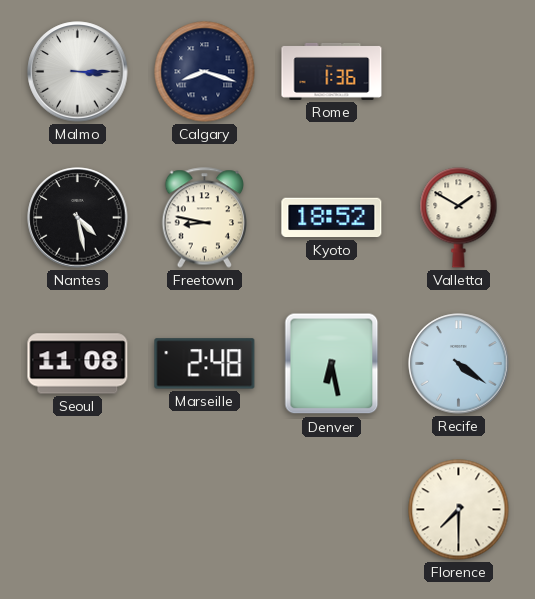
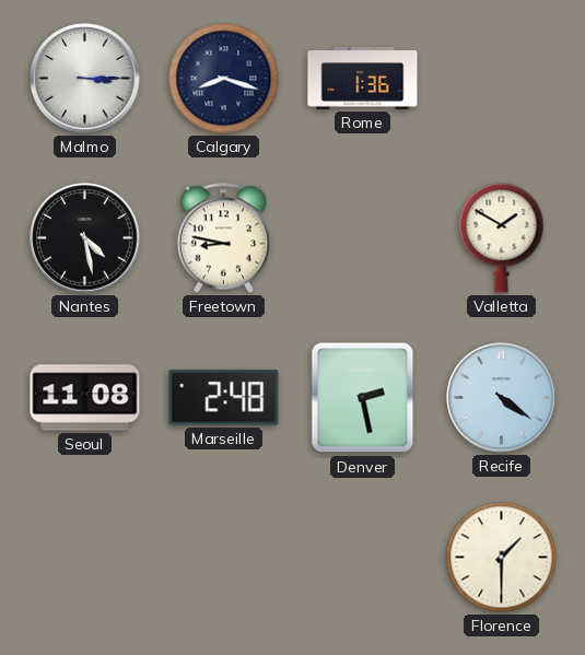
Kyoto: 18:52 -> none
Denver: 6:28 -> 2:28
Florence: 7:30 -> 1:30
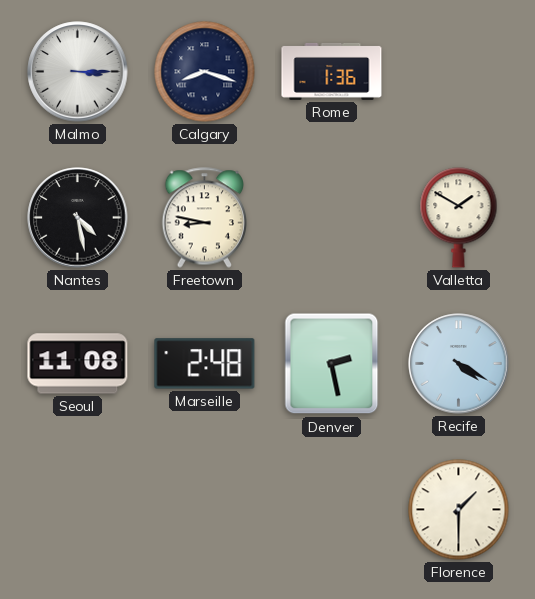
Recife: 4:21 -> 4:20
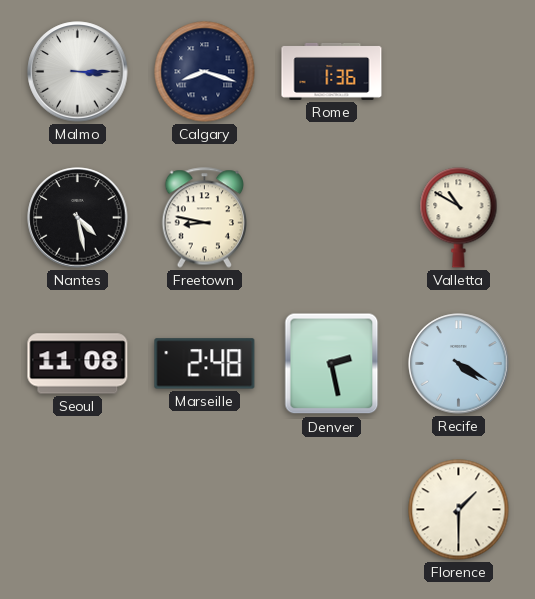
Valletta: 1:50 -> 10:50
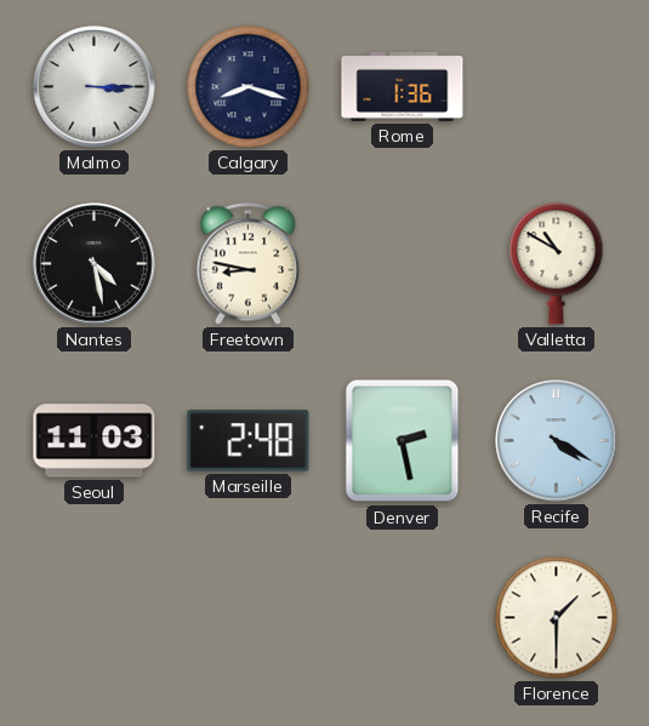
Seoul: 11:08 -> 11:03
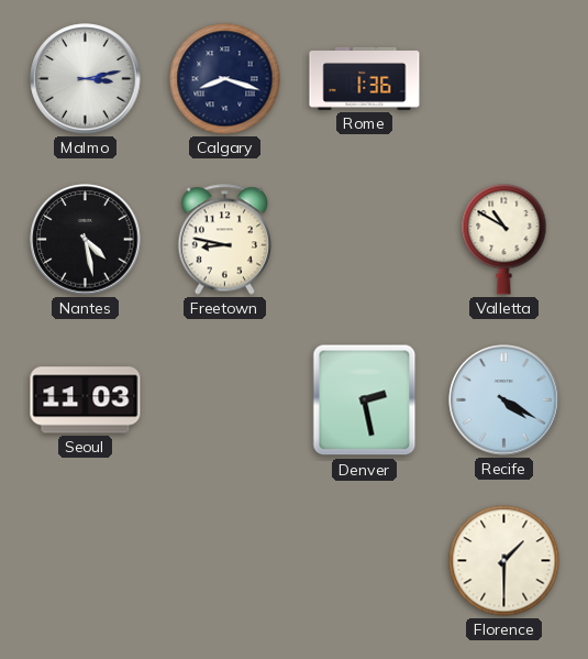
Malmo: 3:15 -> 3:13
Marseille: 2:48 -> none
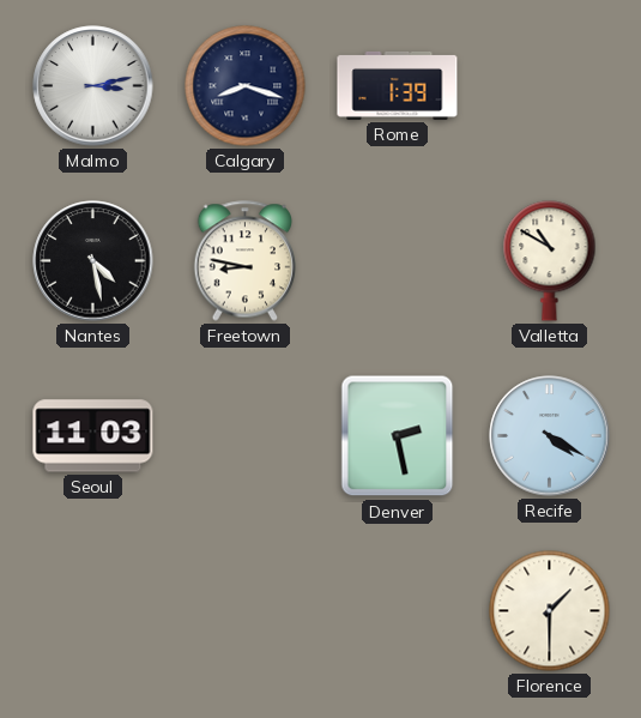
Rome: 1:36 -> 1:39
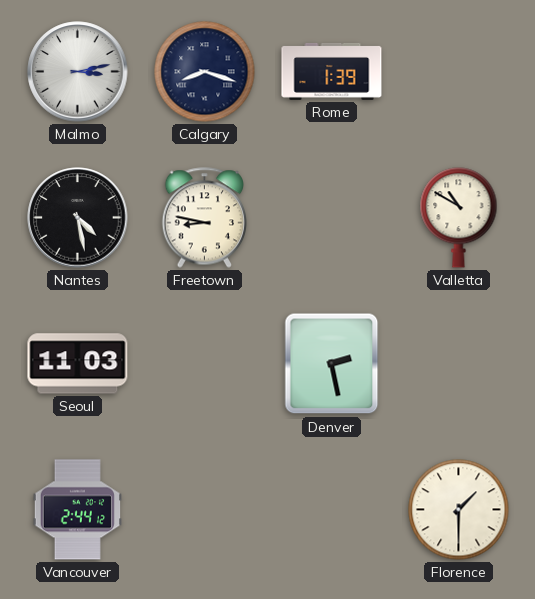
Recife: 4:20 -> none
Vancouver: none -> 2:44
